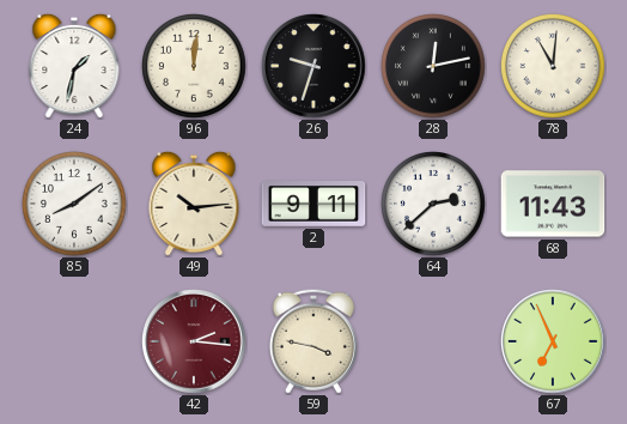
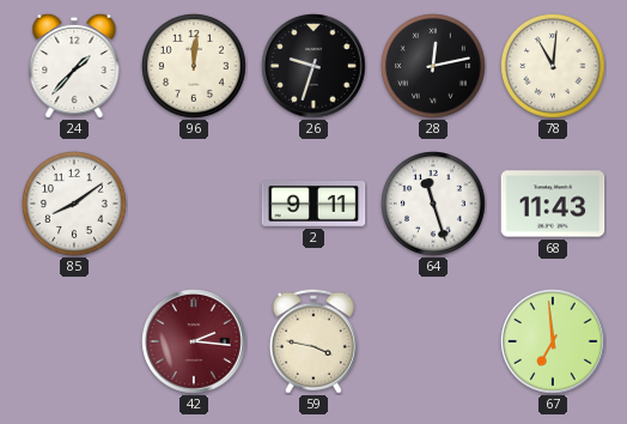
24: 1:32 -> 1:37
49: 10:14 -> none
64: 2:38 -> 11:27
67: 6:56 -> 6:59
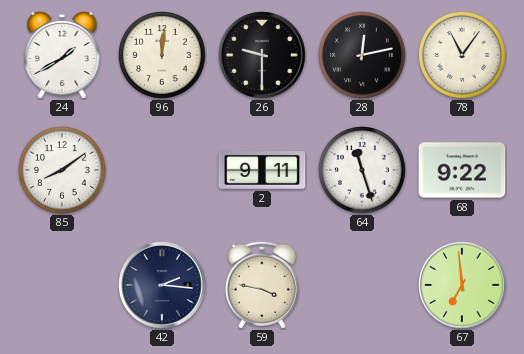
24: 1:37 -> 1:40
26: 9:33 -> 9:30
78: 11:01 -> 11:06
68: 11:43 -> 9:22
42 dial: burgundy -> navy
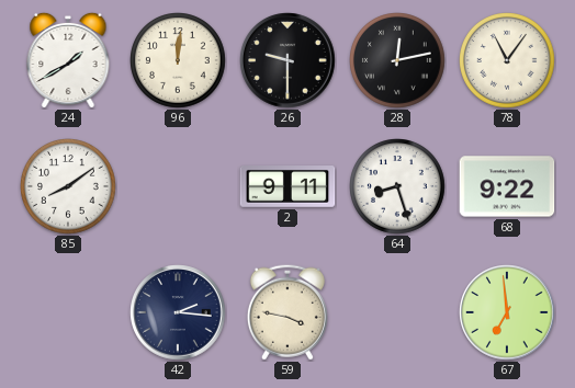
64: 11:27 -> 8:27
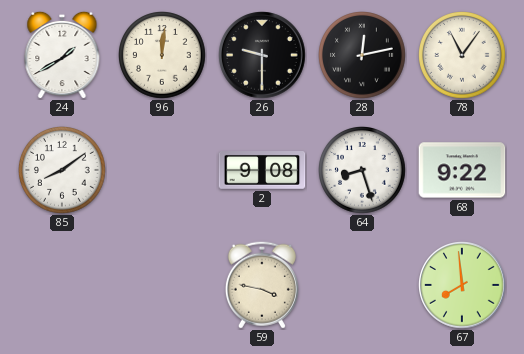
2: 9:11 -> 9:08
42: 2:16 -> none
67: 6:59 -> 7:59
